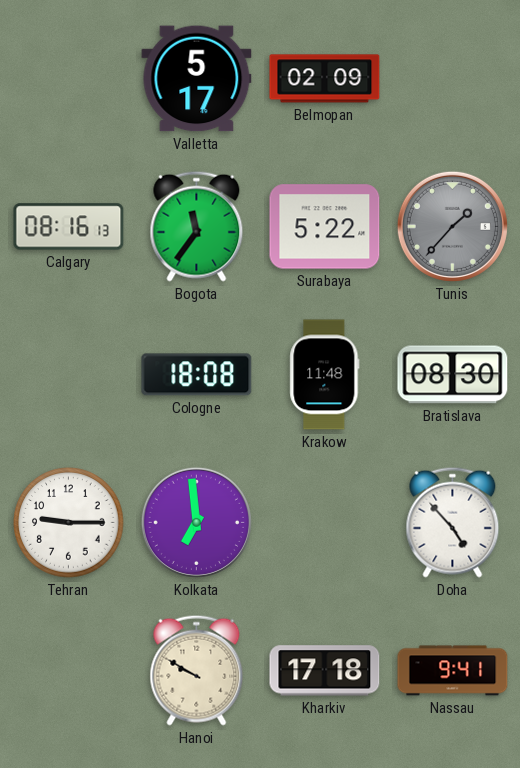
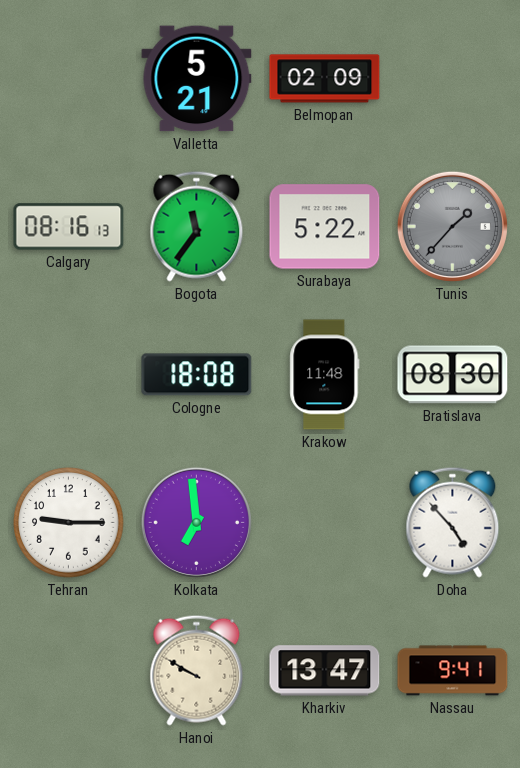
Valletta: 5:17 -> 5:21
Kharkiv: 17:18 -> 13:47
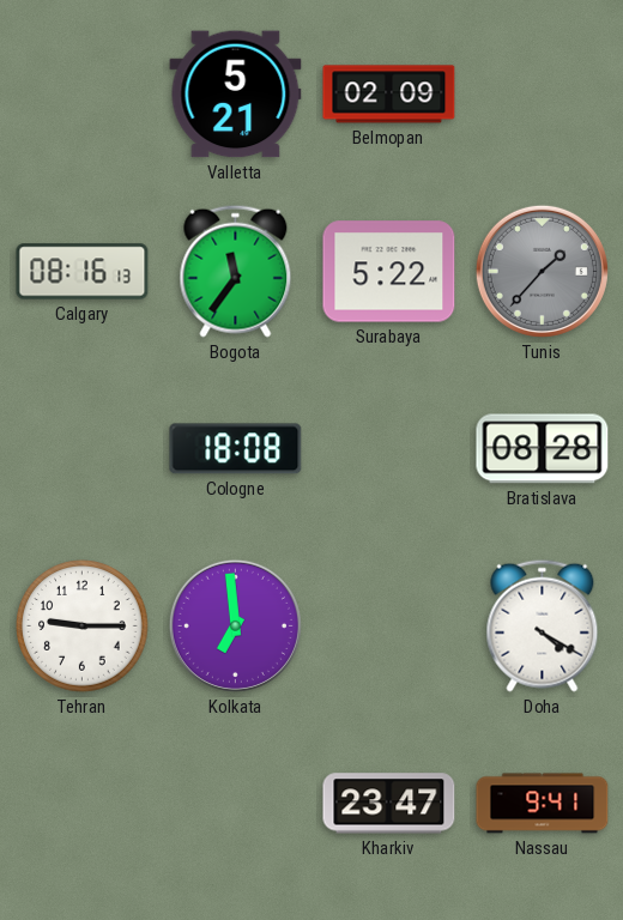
Krakow: 11:48 -> none
Bratislava: 08:30 -> 08:28
Doha: 4:53 -> 4:20
Hanoi: 9:50 -> none
Kharkiv: 13:47 -> 23:47
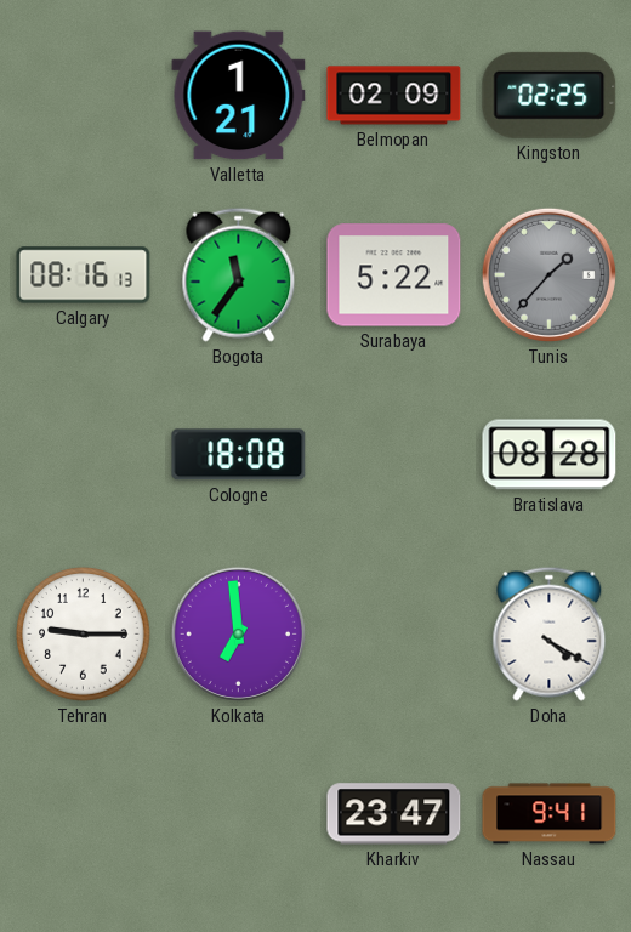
Valletta: 5:21 -> 1:21
Kingston: none -> 02:25
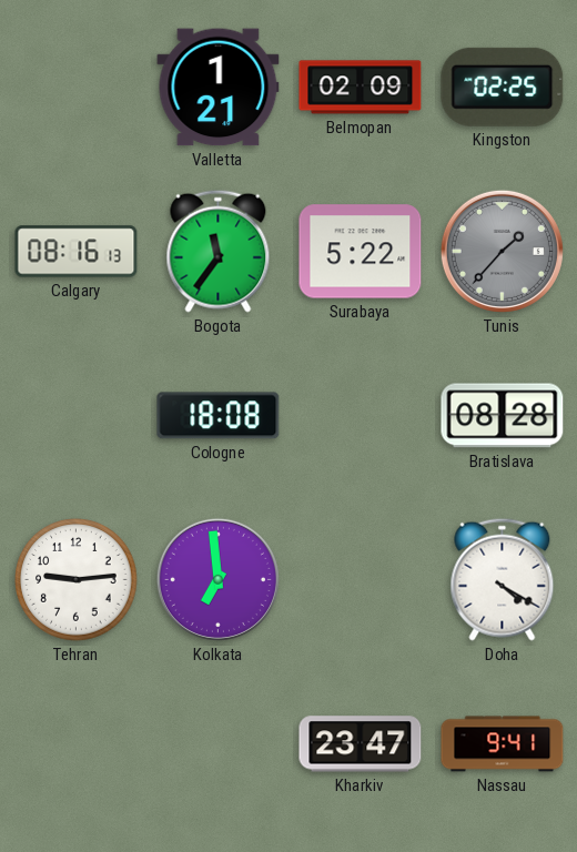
Tehran: 9:15 -> 9:14
